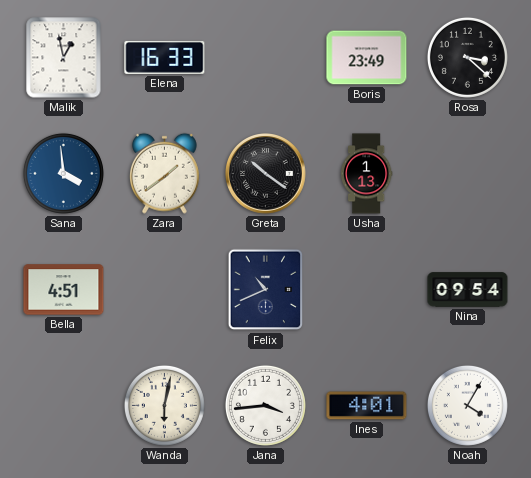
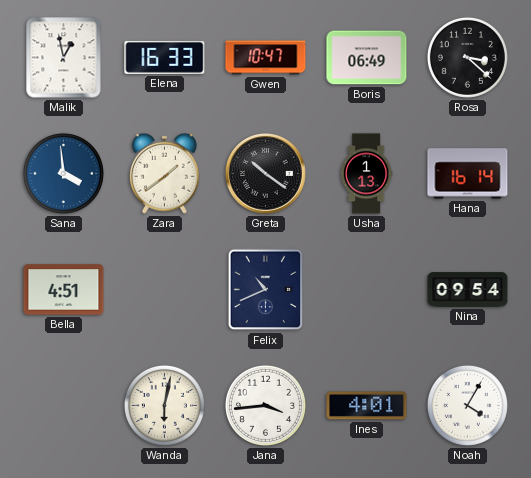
Gwen: none -> 10:47
Boris: 23:49 -> 06:49
Hana: none -> 16:14
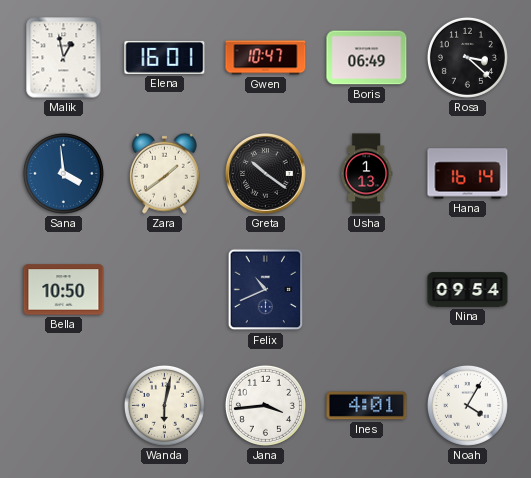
Elena: 16:33 -> 16:01
Bella: 4:51 -> 10:50
